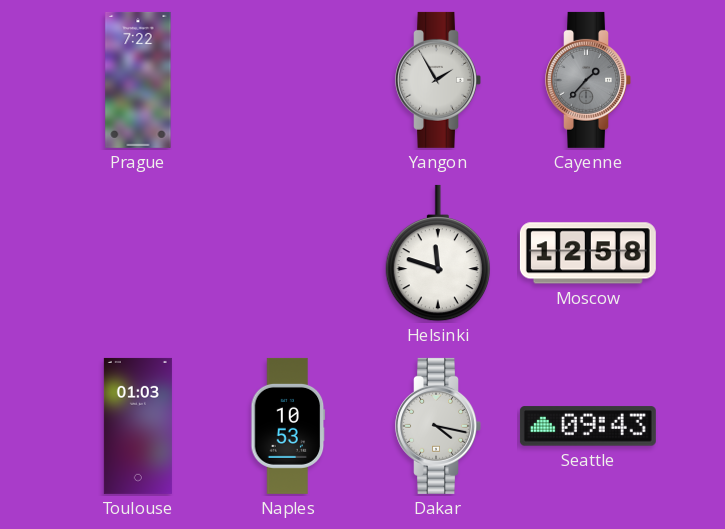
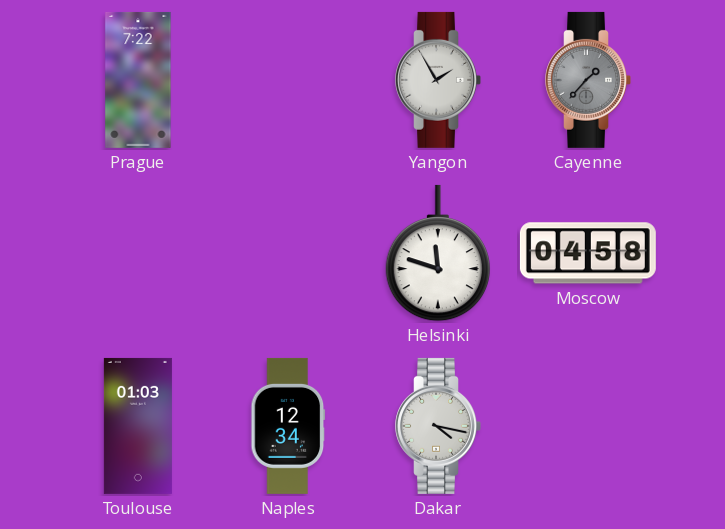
Moscow: 12:58 -> 04:58
Naples: 10:53 -> 12:34
Seattle: 09:43 -> none
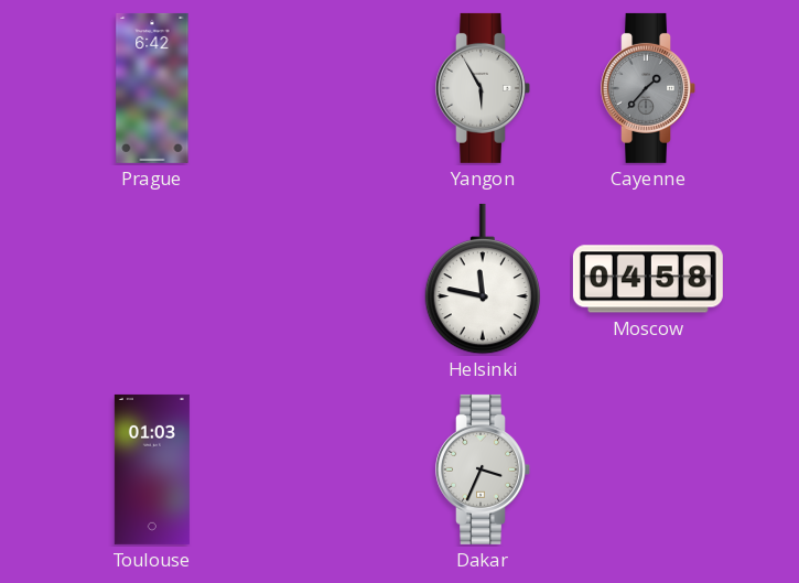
Prague: 7:22 -> 6:42
Yangon: 1:55 -> 5:55
Helsinki: 11:48 -> 11:47
Naples: 12:34 -> none
Dakar: 4:17 -> 3:34
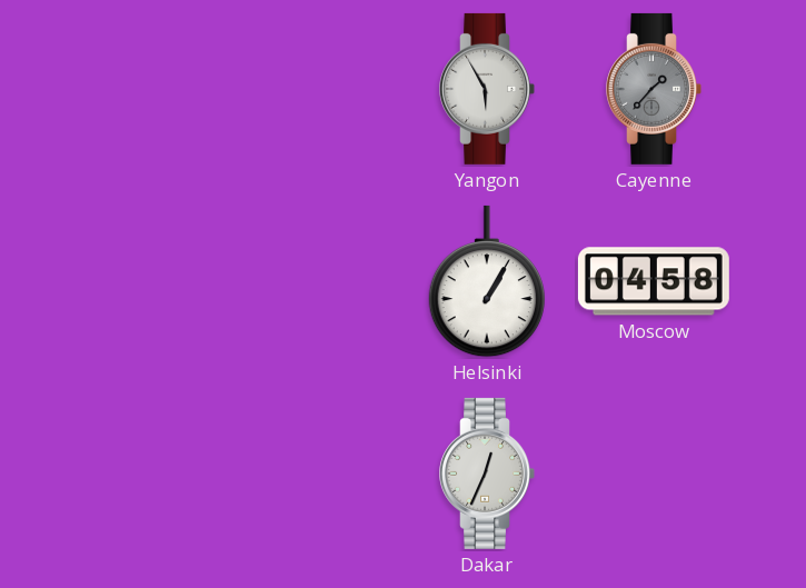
Prague: 6:42 -> none
Helsinki: 11:47 -> 1:05
Toulouse: 01:03 -> none
Dakar: 3:34 -> 12:34
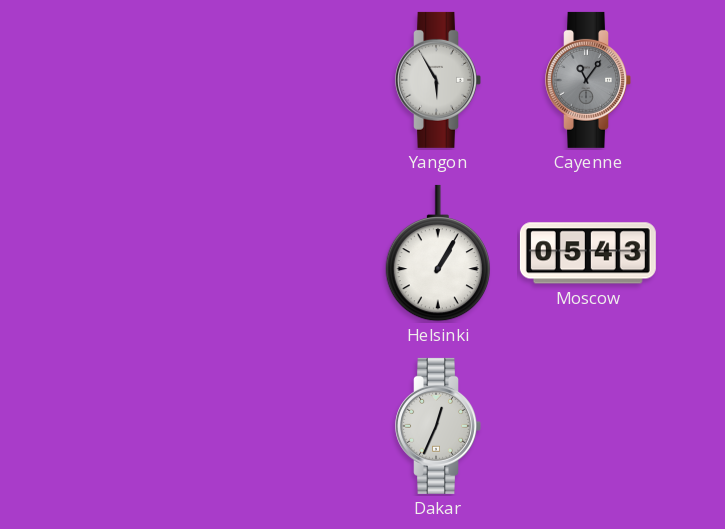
Cayenne: 1:37 -> 11:06
Moscow: 04:58 -> 05:43
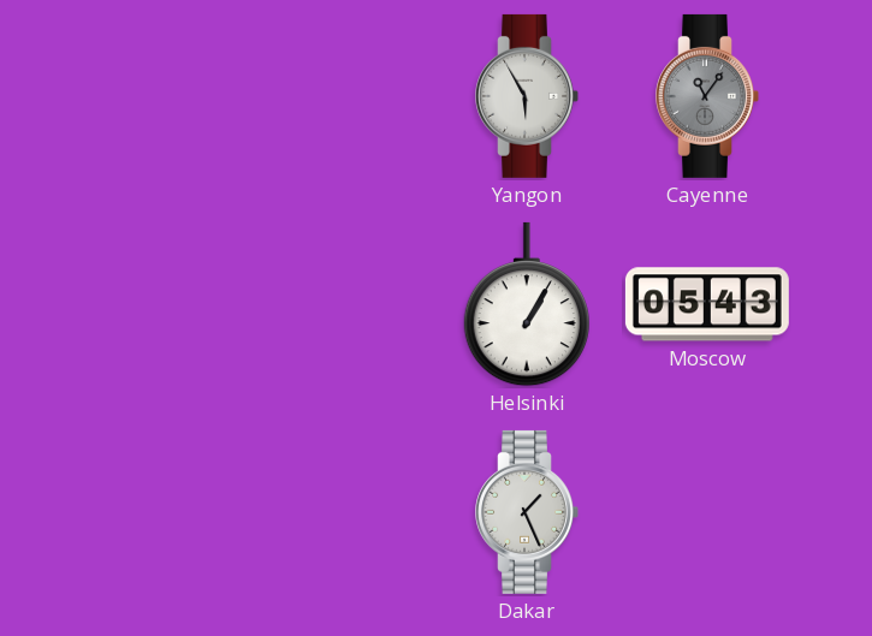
Dakar: 12:34 -> 1:26
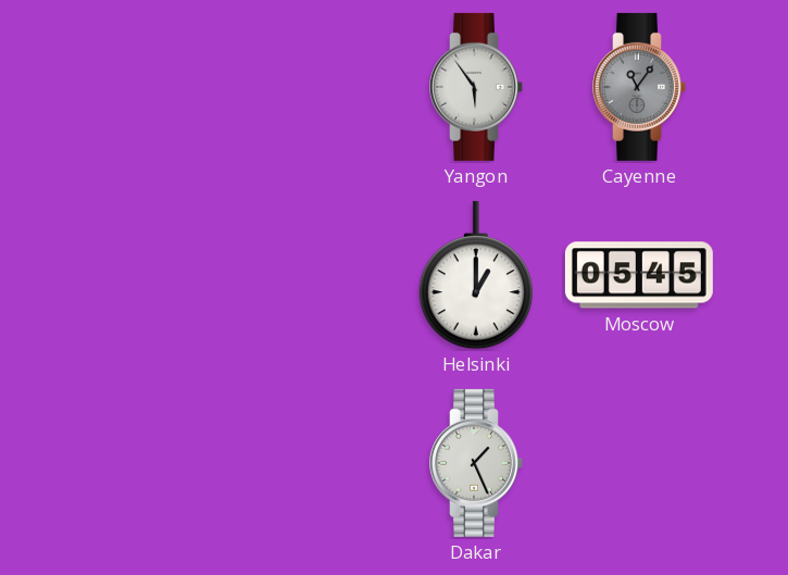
Yangon: 5:55 -> 5:54
Helsinki: 1:05 -> 1:00
Moscow: 05:43 -> 05:45
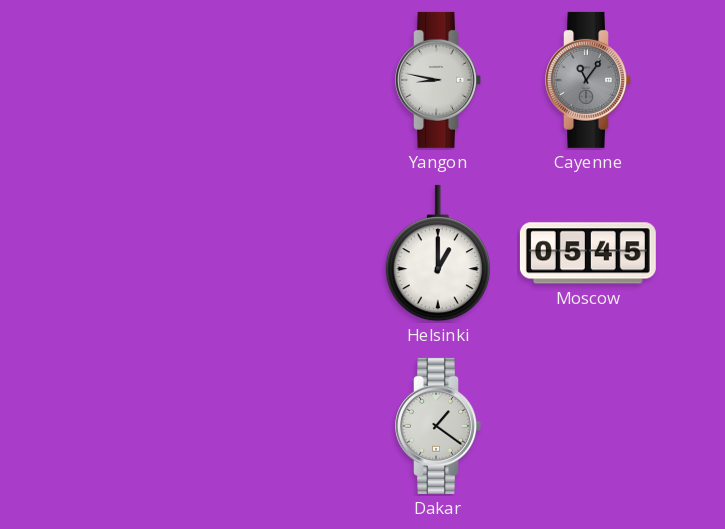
Yangon: 5:54 -> 8:47
Dakar: 1:26 -> 1:21
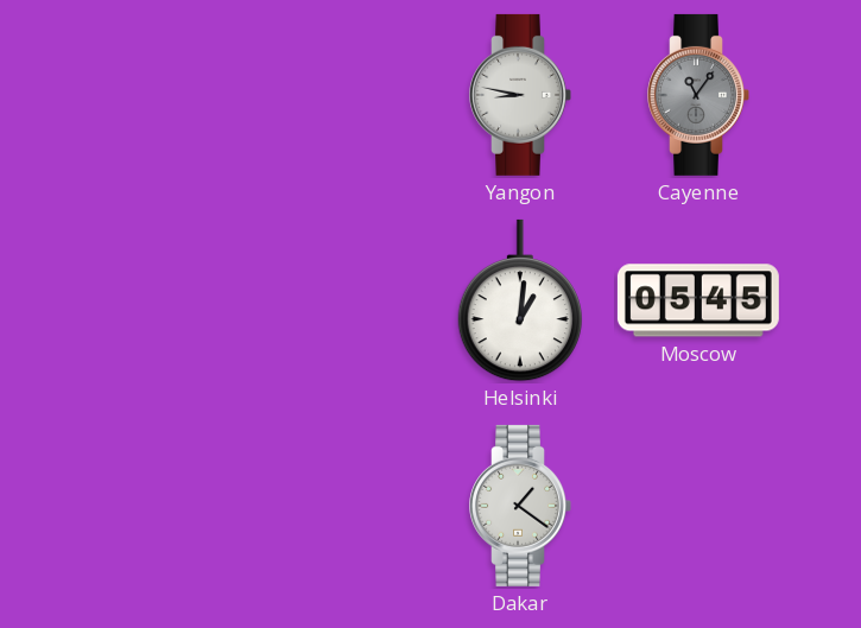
Helsinki: 1:00 -> 1:01
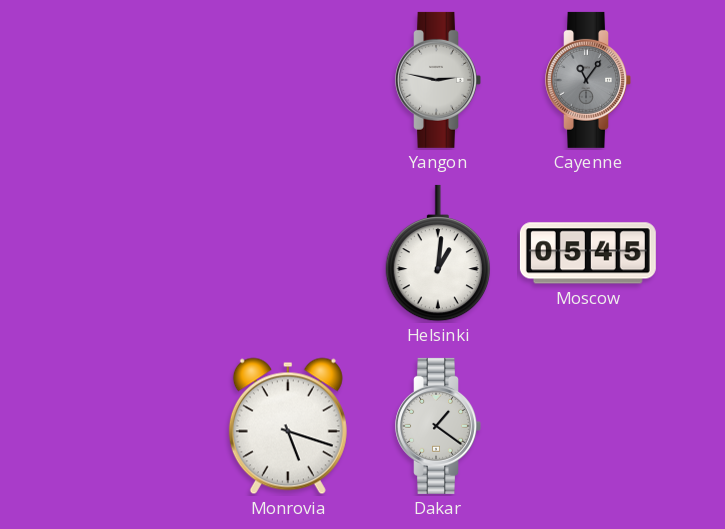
Yangon: 8:47 -> 2:47
Monrovia: none -> 5:18
